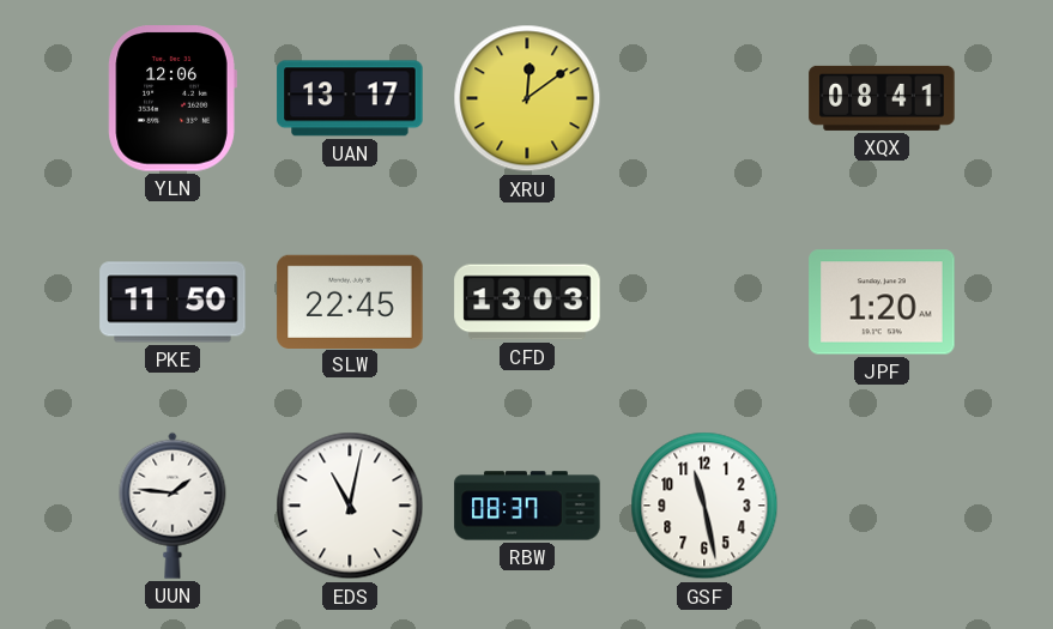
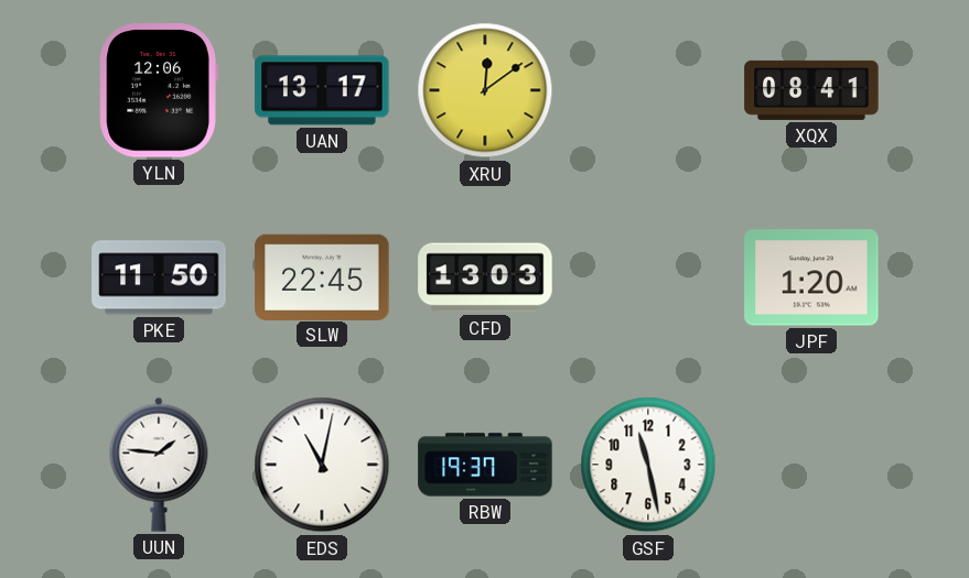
RBW: 08:37 -> 19:37
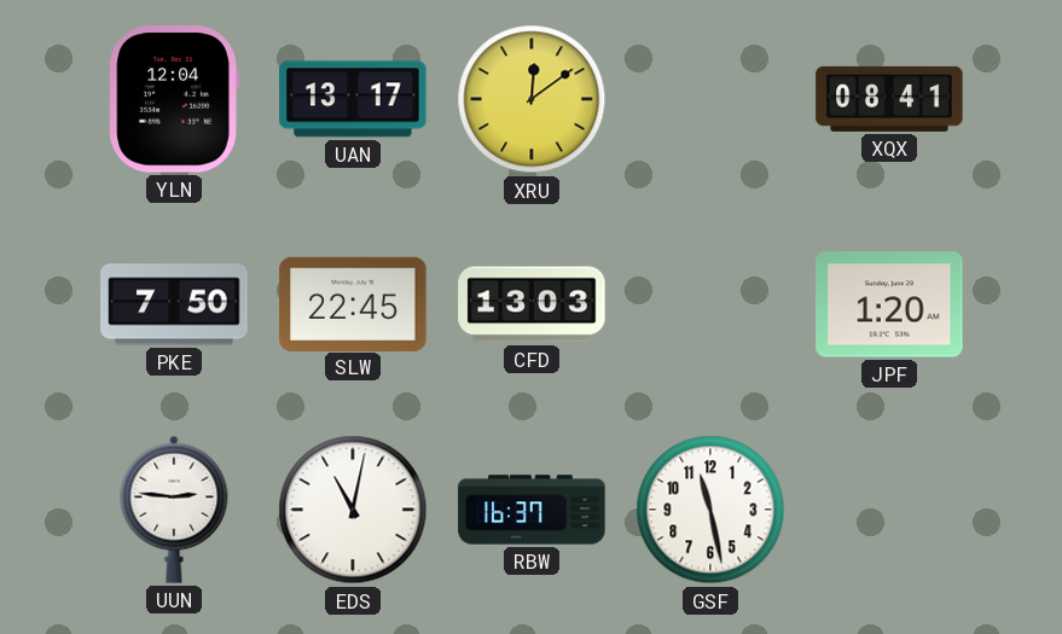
YLN: 12:06 -> 12:04
PKE: 11:50 -> 7:50
UUN: 1:46 -> 2:46
RBW: 19:37 -> 16:37
